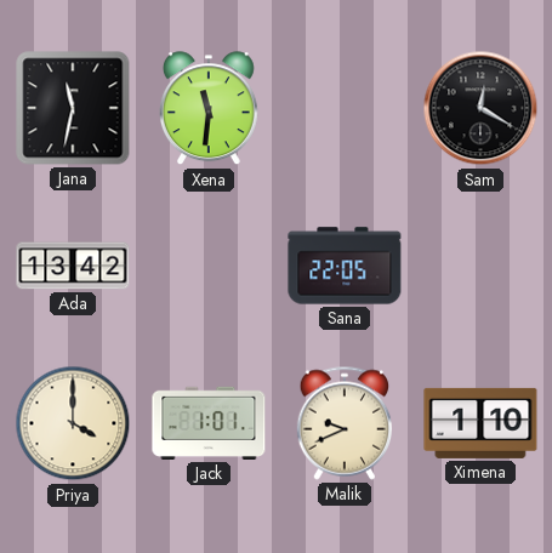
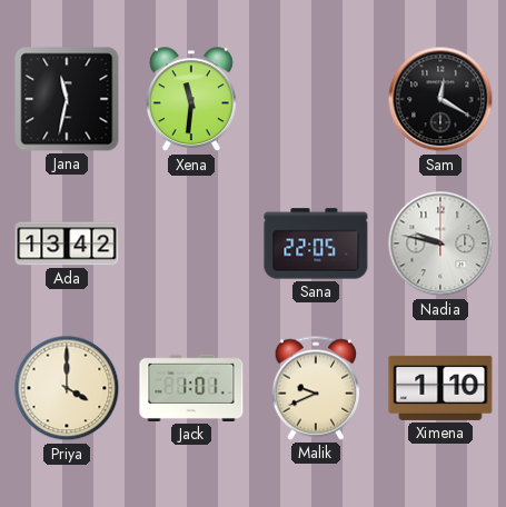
Nadia: none -> 9:47
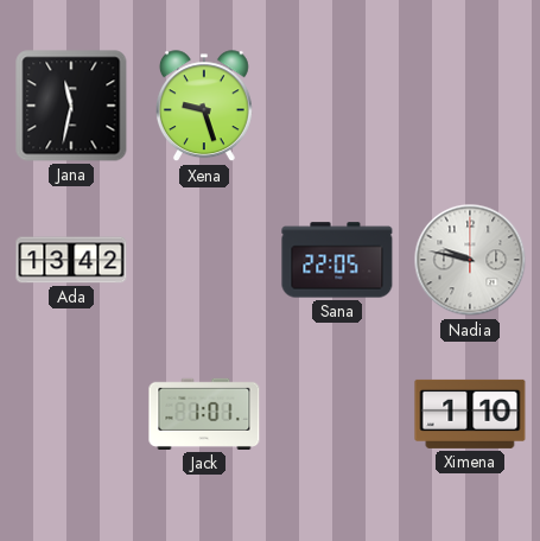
Xena: 11:31 -> 9:27
Sam: 12:20 -> none
Priya: 4:00 -> none
Malik: 9:41 -> none
